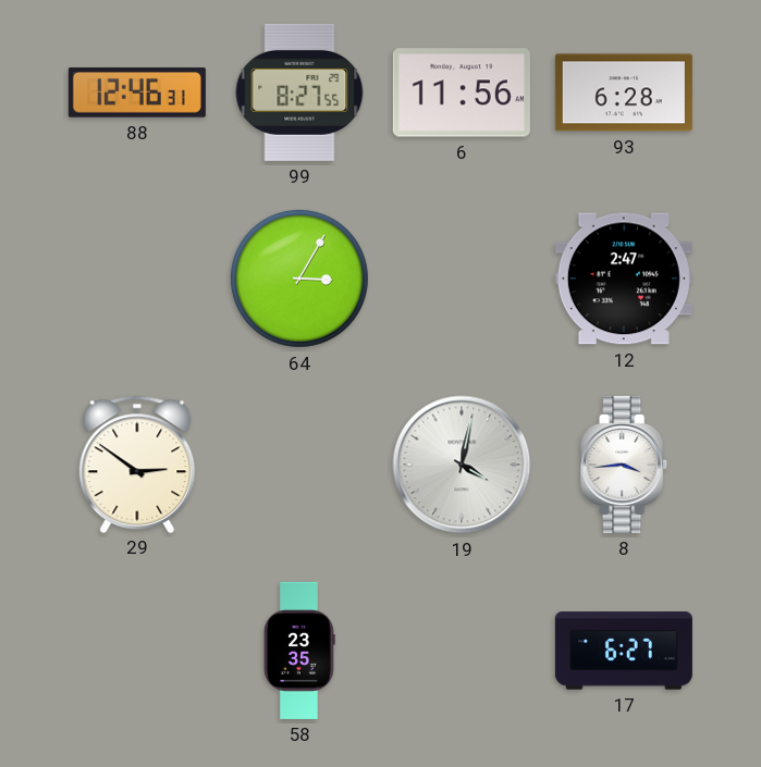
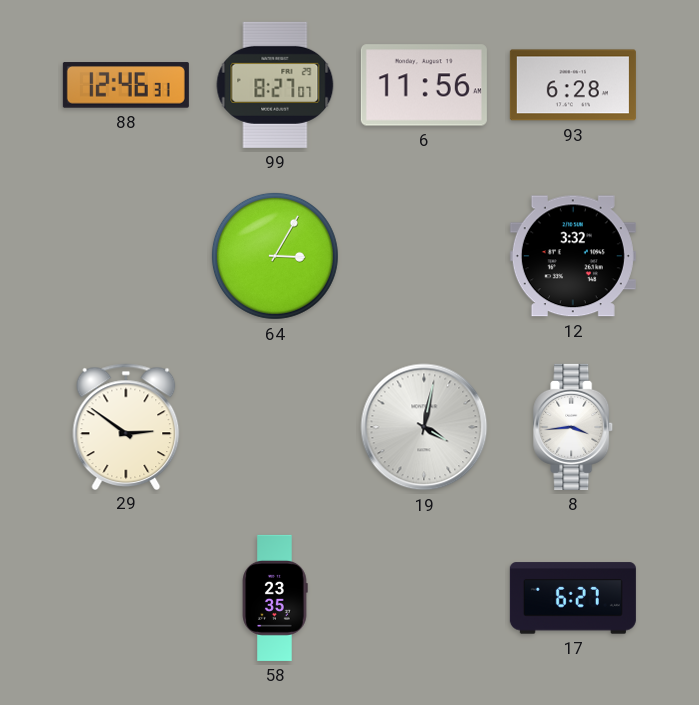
99: 8:27:55 -> 8:27:07
12: 2:47 -> 3:32
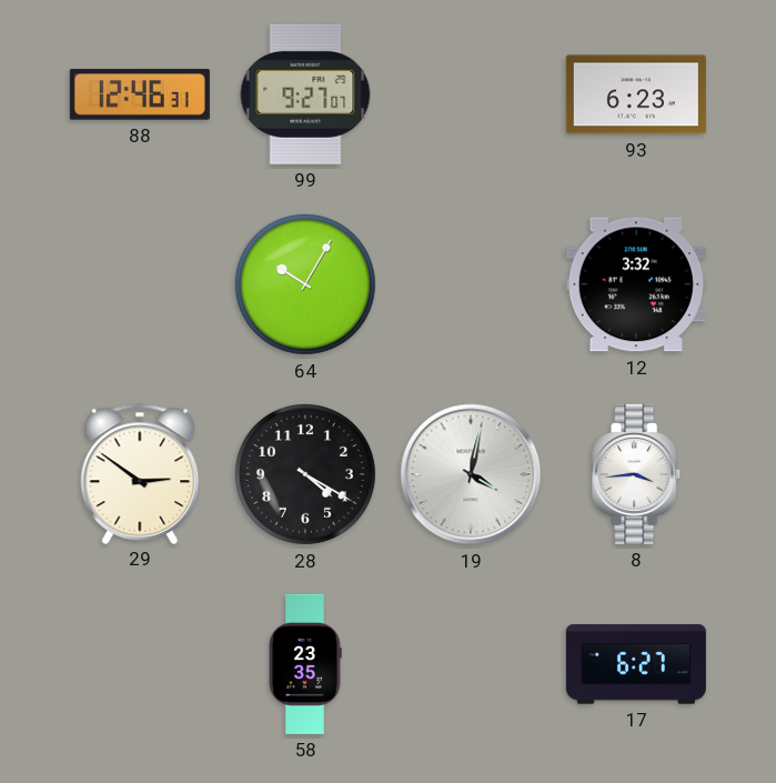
99: 8:27 -> 9:27
6: 11:56 -> none
93: 6:28 -> 6:23
64: 3:05 -> 10:05
28: none -> 4:20
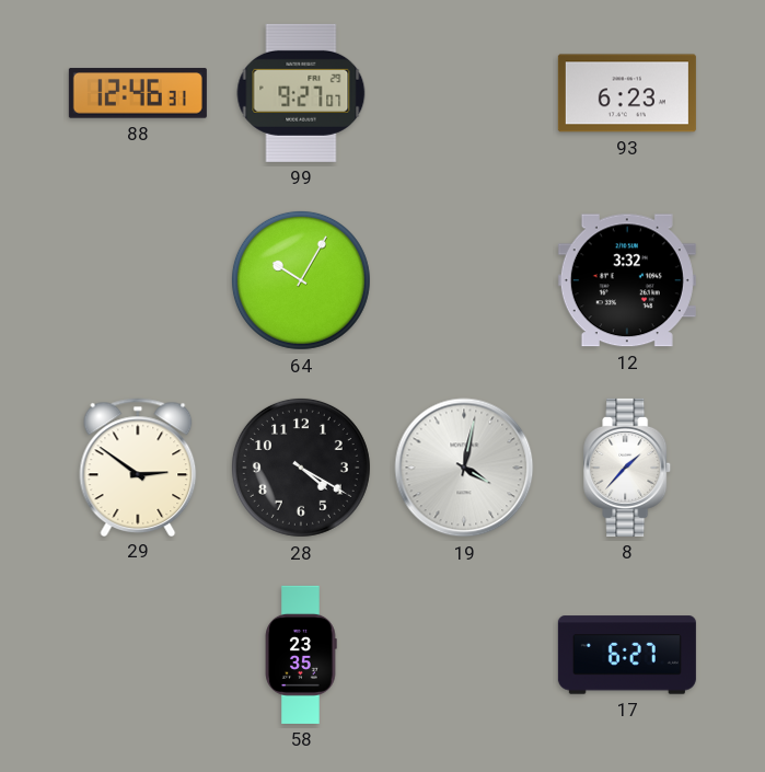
8: 3:44 -> 1:37
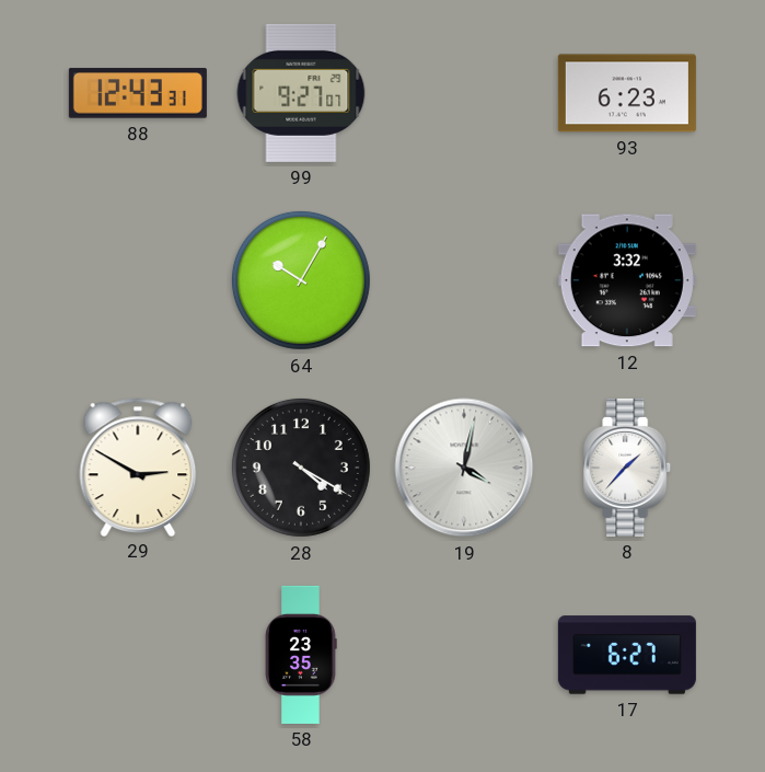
88: 12:46 -> 12:43
29: 2:51 -> 2:50
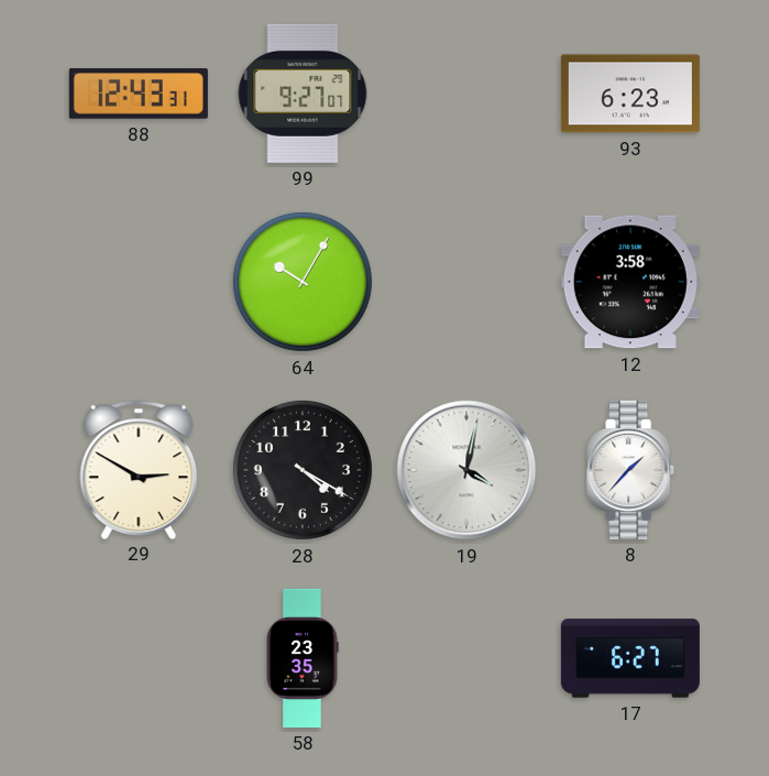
12: 3:32 -> 3:58
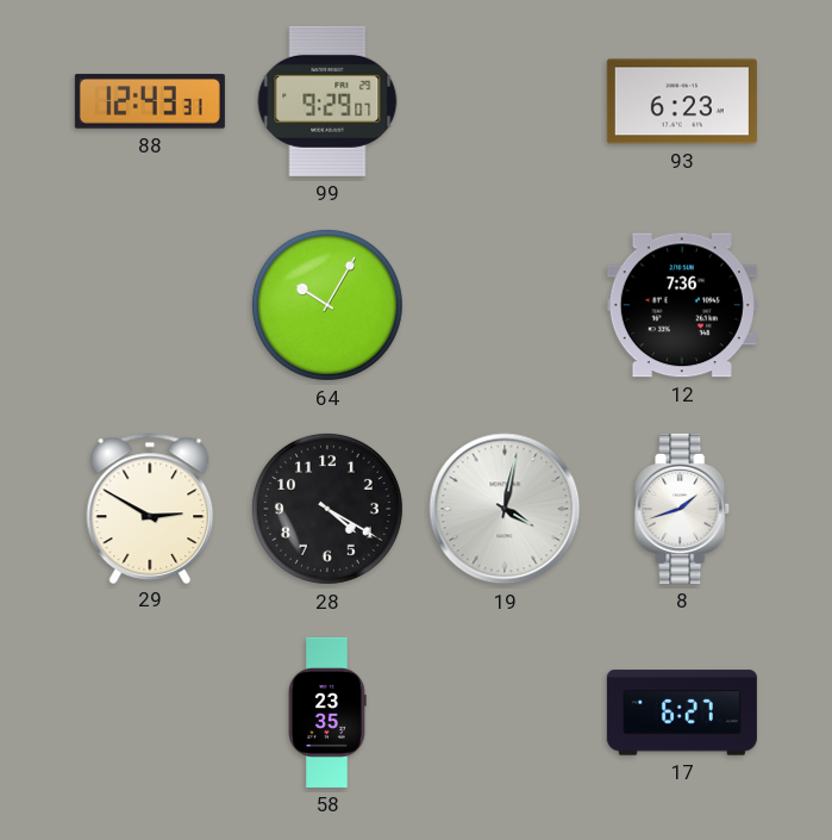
99: 9:27 -> 9:29
12: 3:58 -> 7:36
8: 1:37 -> 1:42
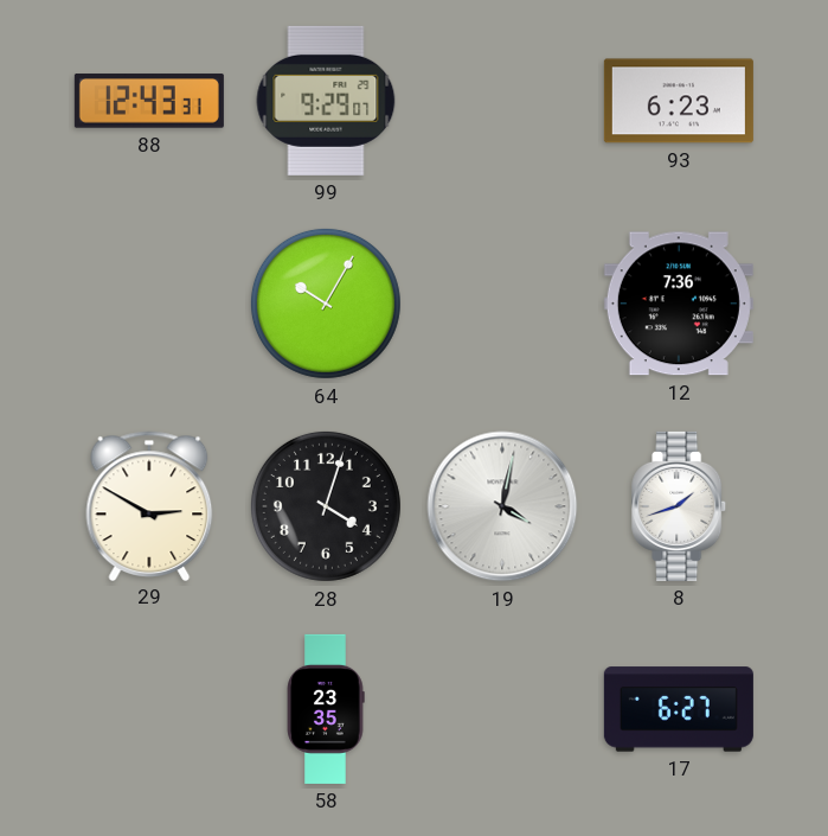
28: 4:20 -> 4:03
